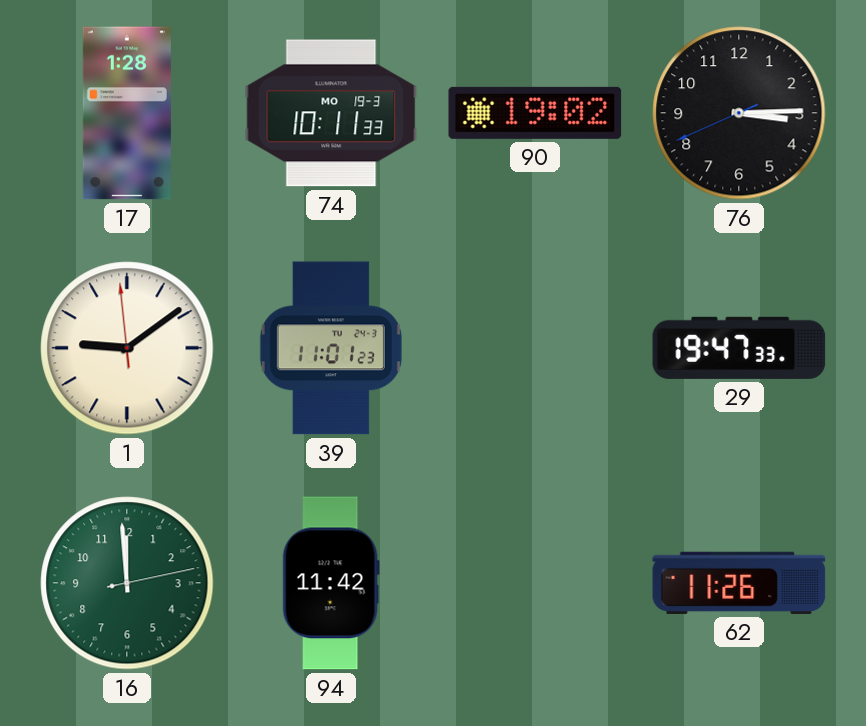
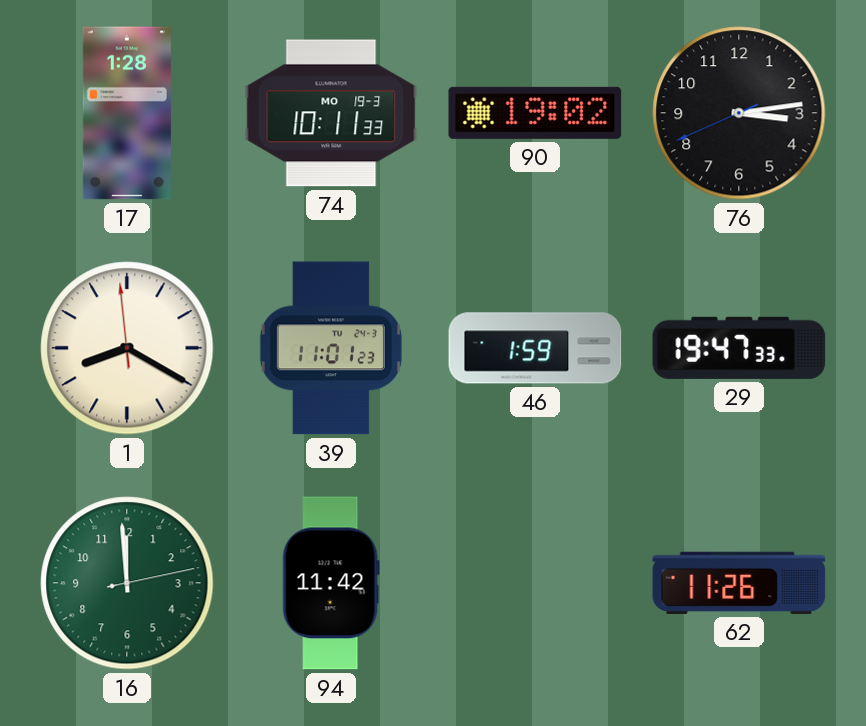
76: 3:14 -> 3:13
1: 9:08 -> 8:19
46: none -> 1:59
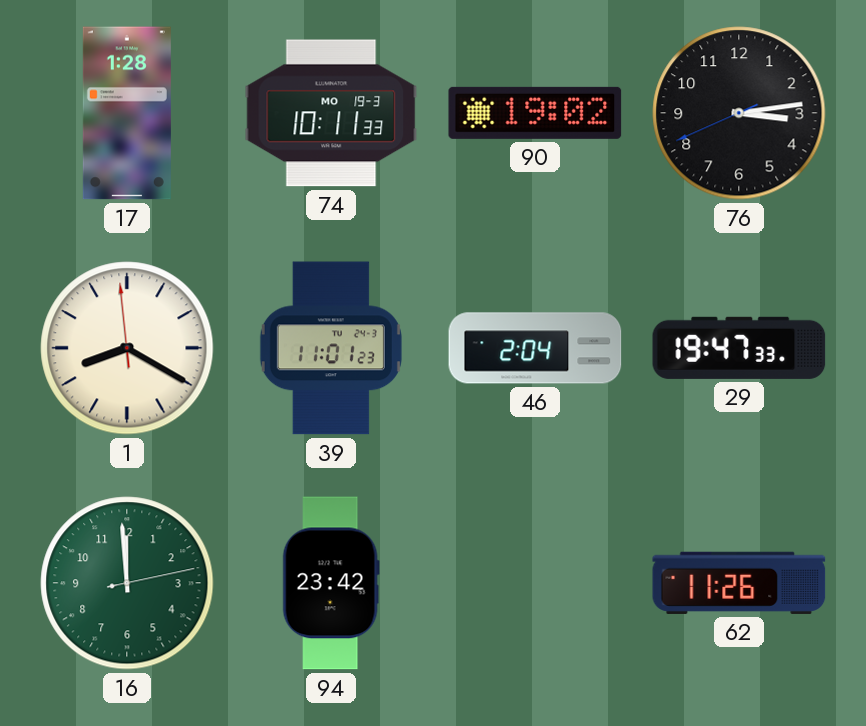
46: 1:59 -> 2:04
94: 11:42 -> 23:42
